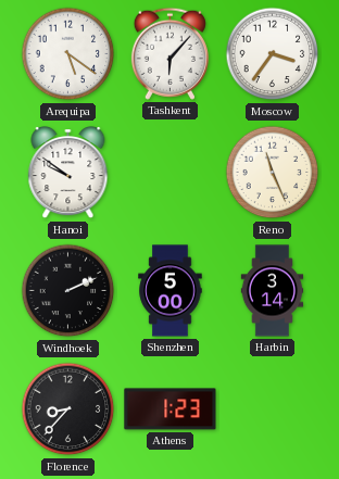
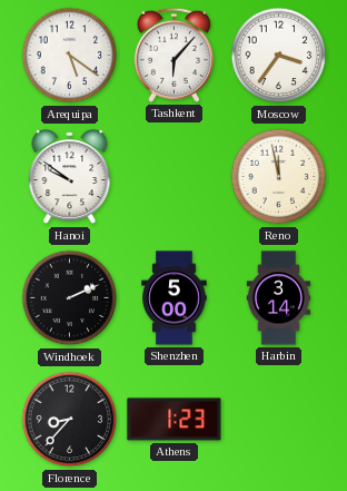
Reno: 11:26 -> 11:58
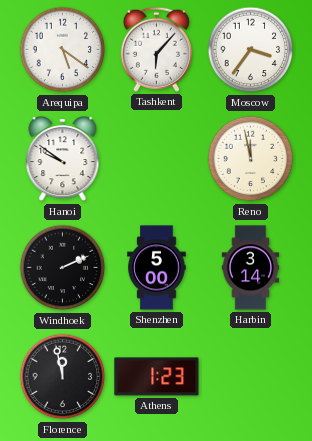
Florence: 8:37 -> 11:58
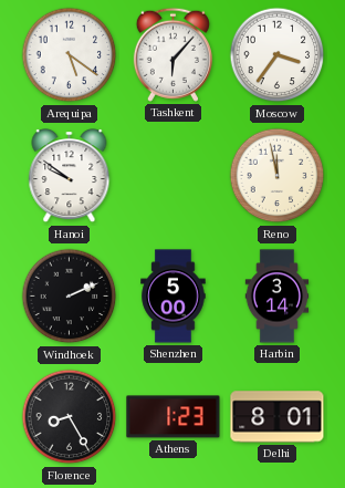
Florence: 11:58 -> 8:25
Delhi: none -> 8:01
